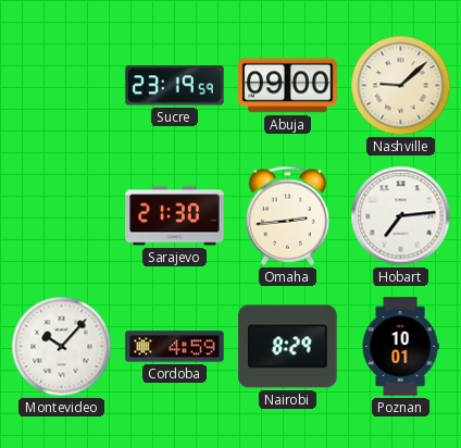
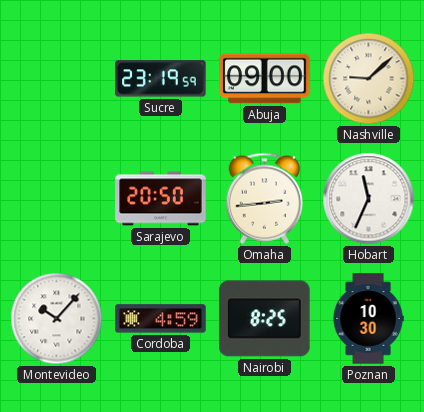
Sarajevo: 21:30 -> 20:50
Hobart: 7:14 -> 11:34
Nairobi: 8:29 -> 8:25
Poznan: 10:01 -> 10:30
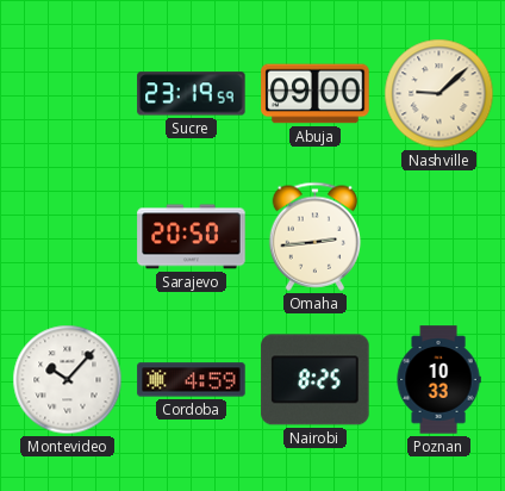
Hobart: 11:34 -> none
Poznan: 10:30 -> 10:33
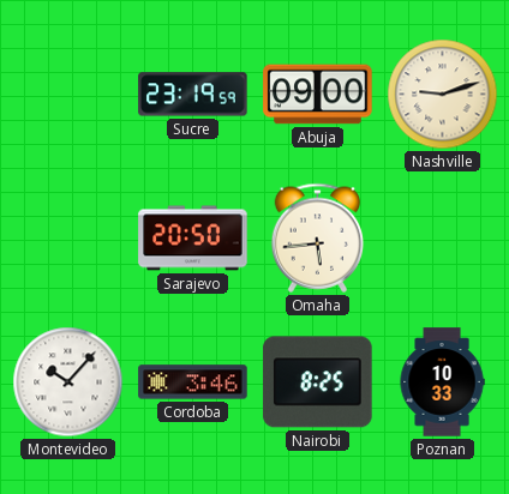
Nashville: 9:08 -> 9:12
Omaha: 2:44 -> 5:44
Cordoba: 4:59 -> 3:46
